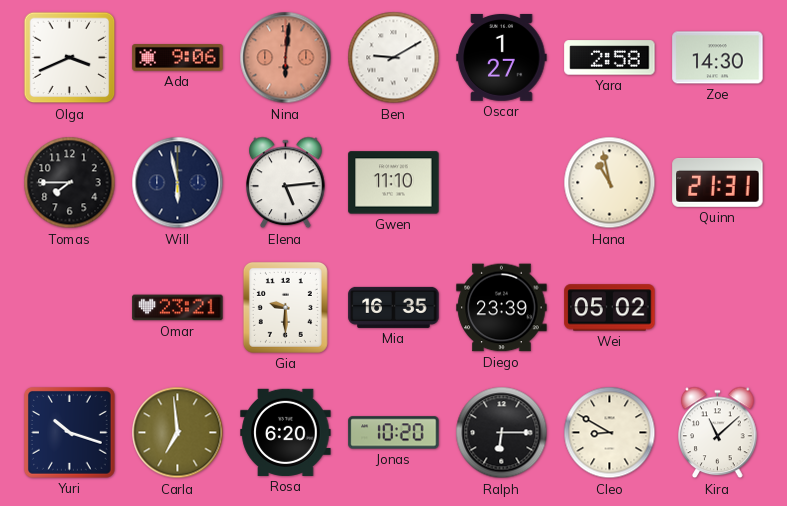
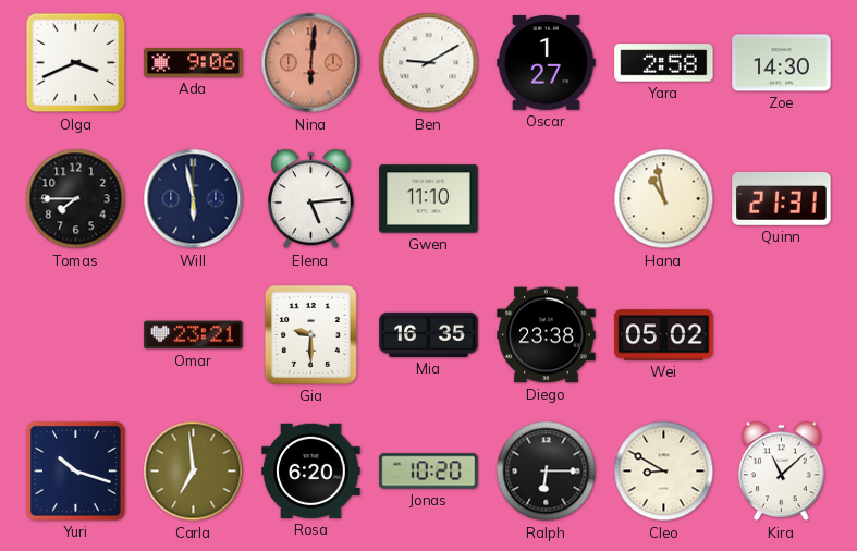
Diego: 23:39 -> 23:38
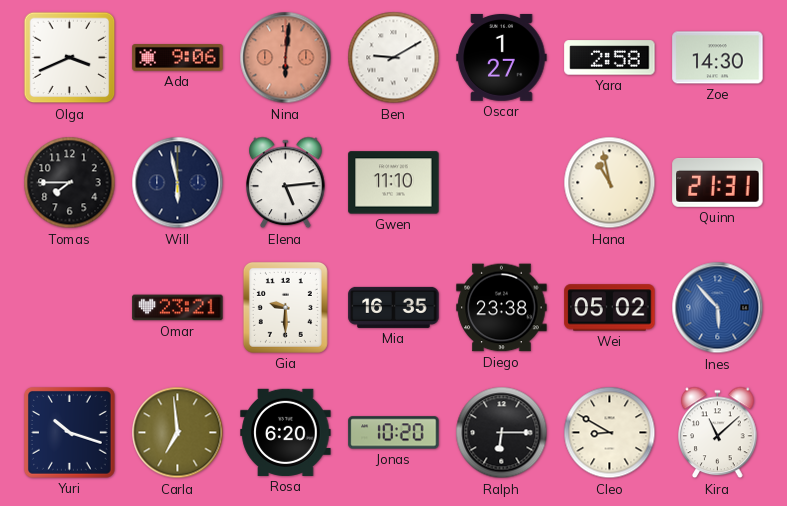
Ines: none -> 5:53
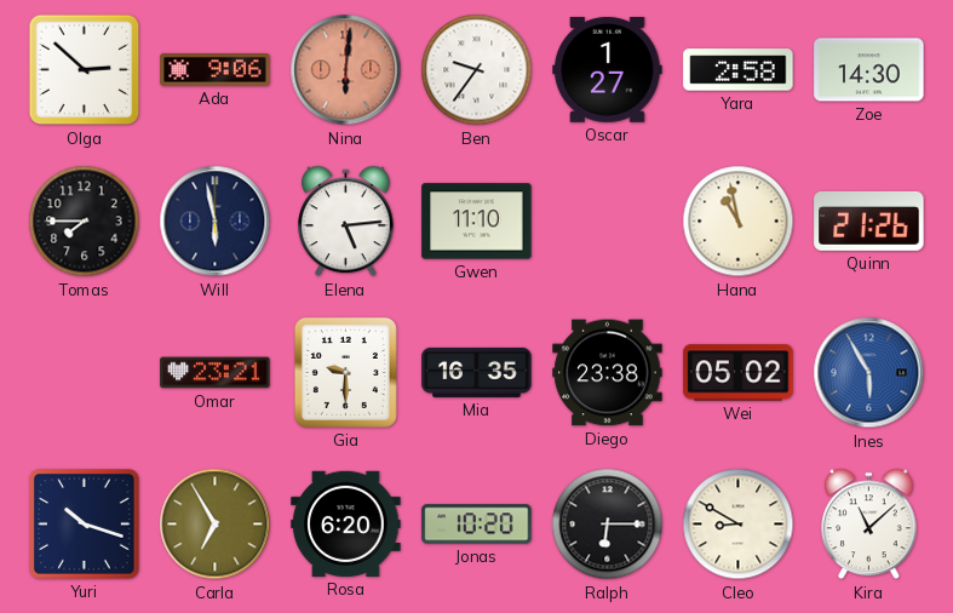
Olga: 3:41 -> 2:52
Ben: 9:10 -> 9:36
Quinn: 21:31 -> 21:26
Ines: 5:53 -> 5:55
Carla: 6:59 -> 6:55
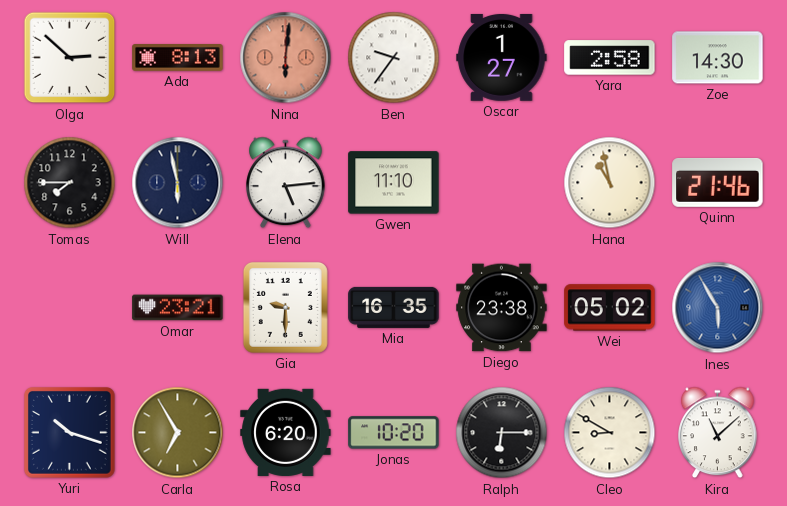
Ada: 9:06 -> 8:13
Quinn: 21:26 -> 21:46
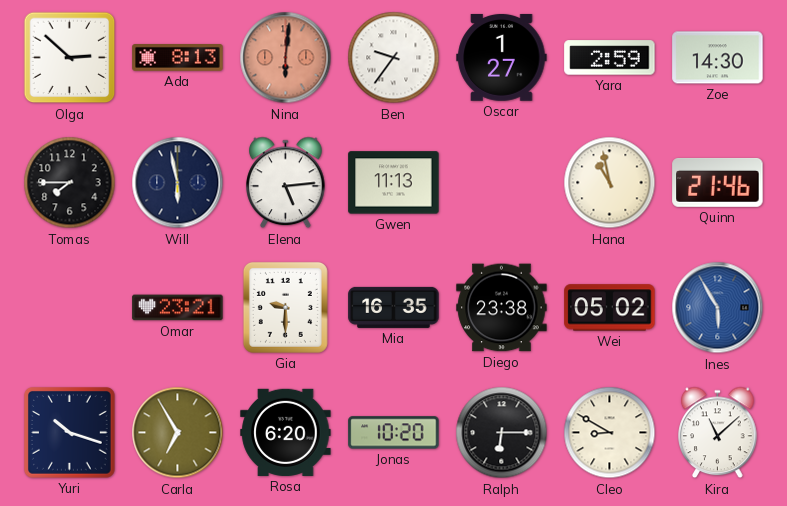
Yara: 2:58 -> 2:59
Gwen: 11:10 -> 11:13
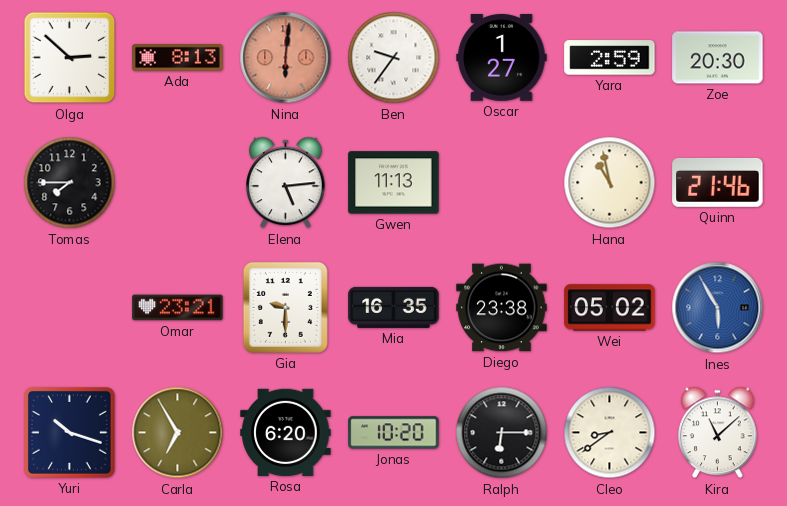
Zoe: 14:30 -> 20:30
Will: 5:58 -> none
Cleo: 8:50 -> 8:39
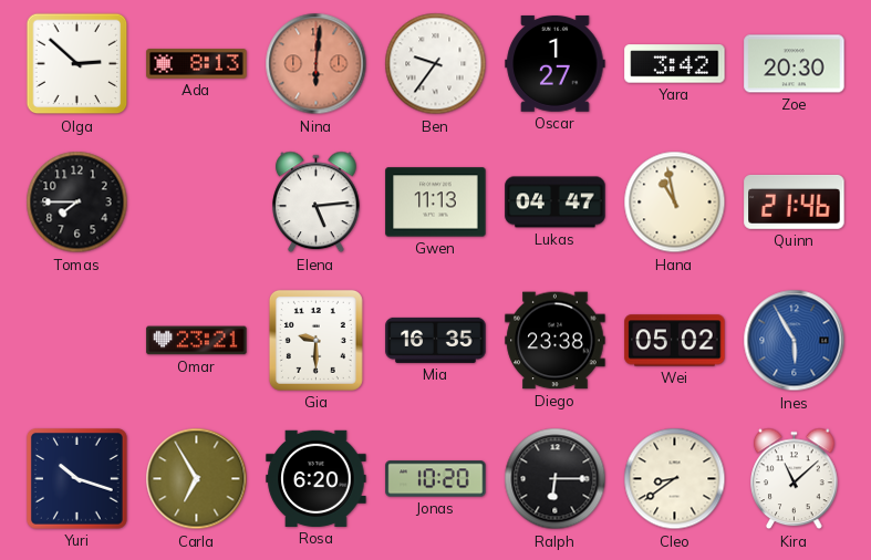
Yara: 2:59 -> 3:42
Lukas: none -> 04:47
